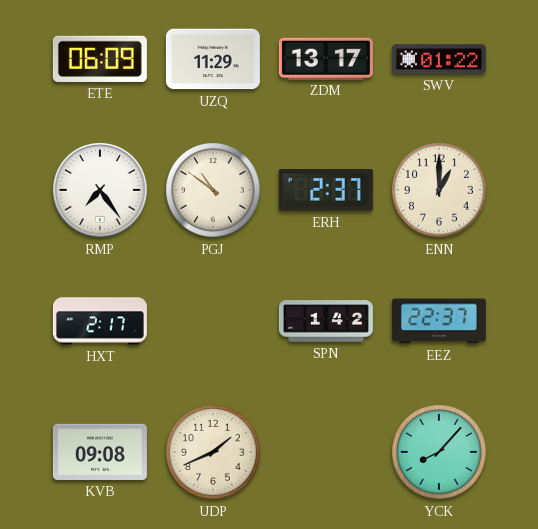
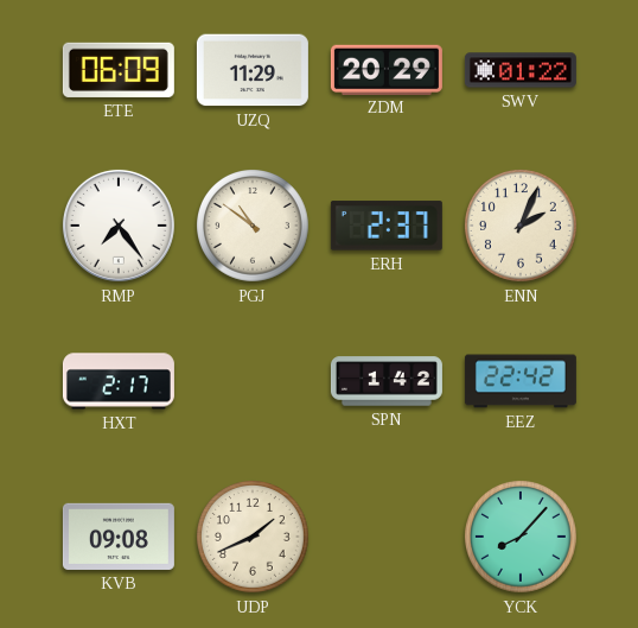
ZDM: 13:17 -> 20:29
ENN: 1:00 -> 2:04
EEZ: 22:37 -> 22:42
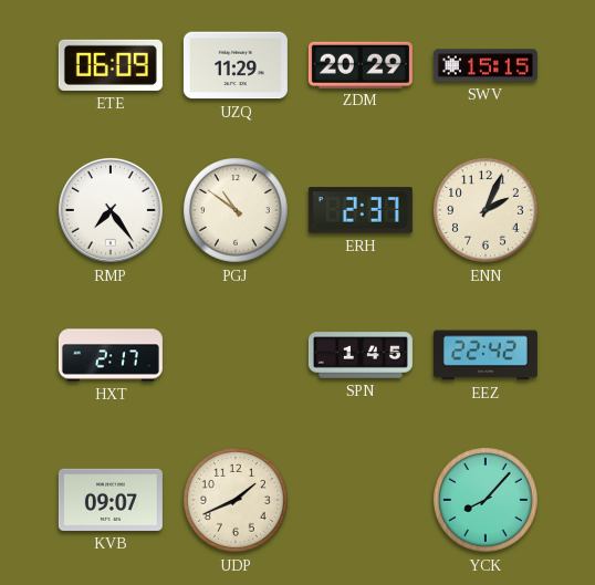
SWV: 01:22 -> 15:15
SPN: 1:42 -> 1:45
KVB: 09:08 -> 09:07
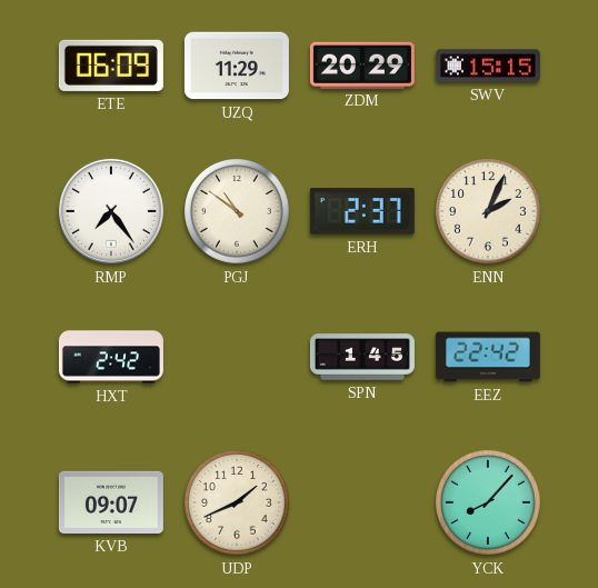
HXT: 2:17 -> 2:42
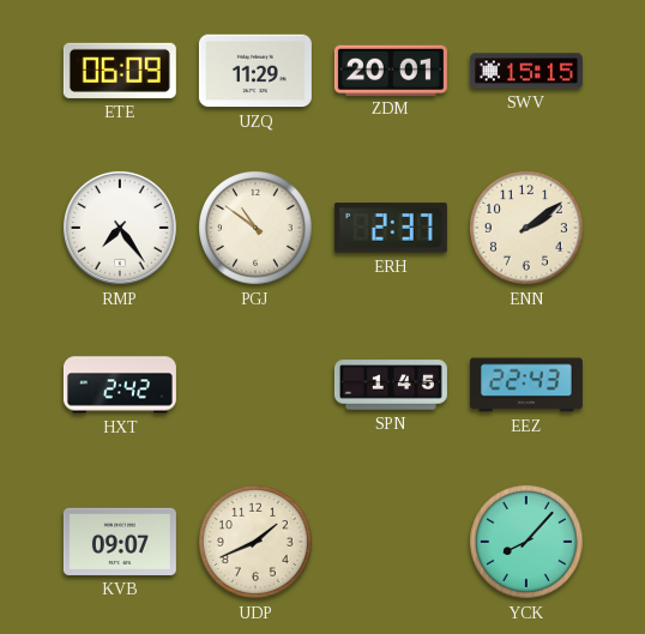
ZDM: 20:29 -> 20:01
ENN: 2:04 -> 2:09
EEZ: 22:42 -> 22:43
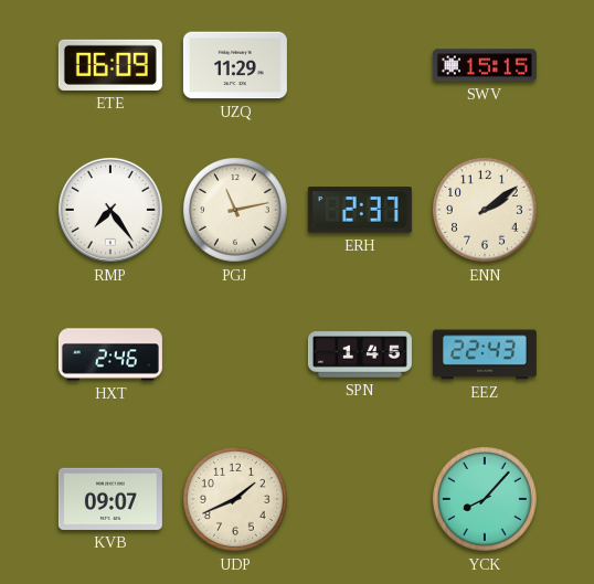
ZDM: 20:01 -> none
PGJ: 10:51 -> 11:13
HXT: 2:42 -> 2:46
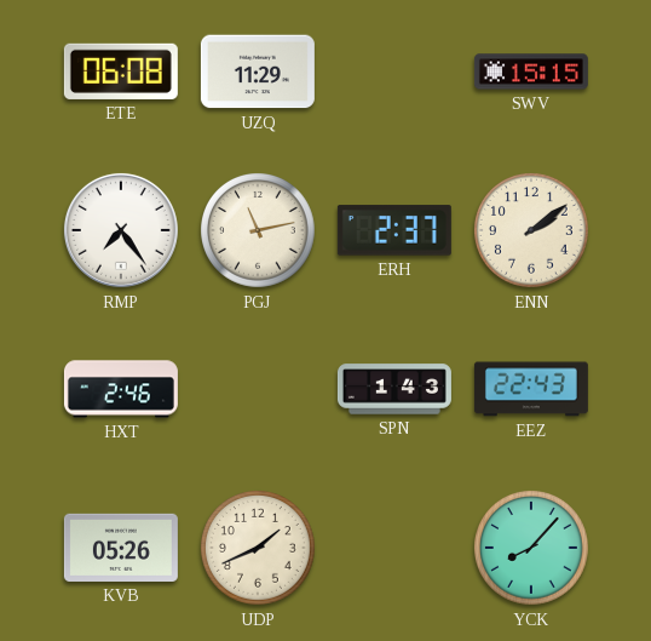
ETE: 06:09 -> 06:08
SPN: 1:45 -> 1:43
KVB: 09:07 -> 05:26
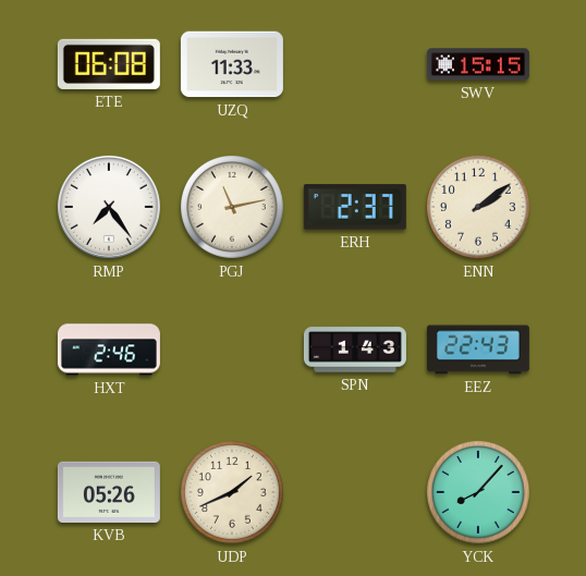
UZQ: 11:29 -> 11:33
